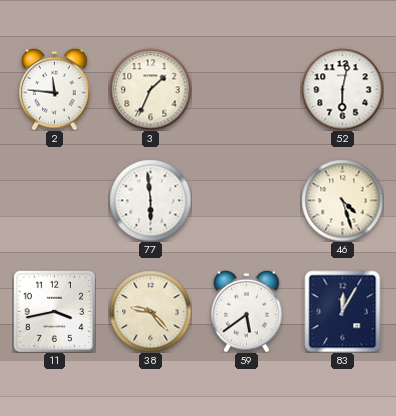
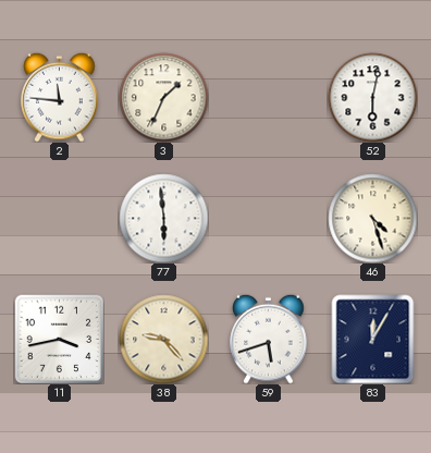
59: 5:39 -> 5:42
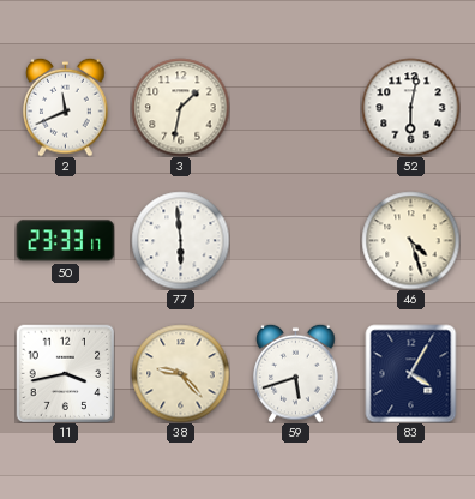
2: 11:46 -> 11:41
3: 1:34 -> 1:32
50: none -> 23:33
83: 12:05 -> 4:05
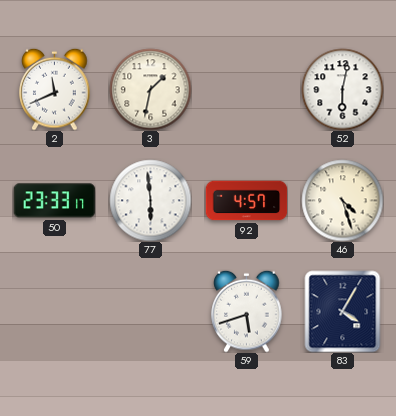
92: none -> 4:57
11: 3:43 -> none
38: 9:23 -> none
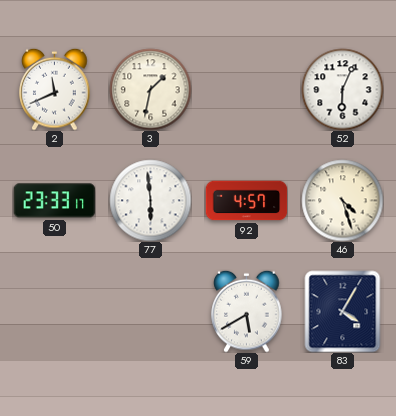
52: 6:02 -> 6:04
59: 5:42 -> 5:40
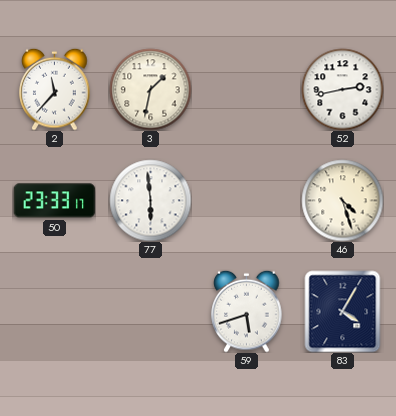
2: 11:41 -> 11:37
52: 6:04 -> 2:43
92: 4:57 -> none
59: 5:40 -> 5:42
